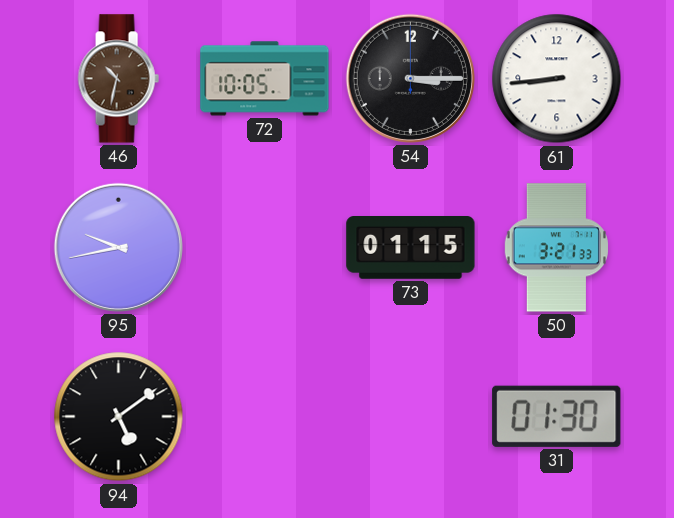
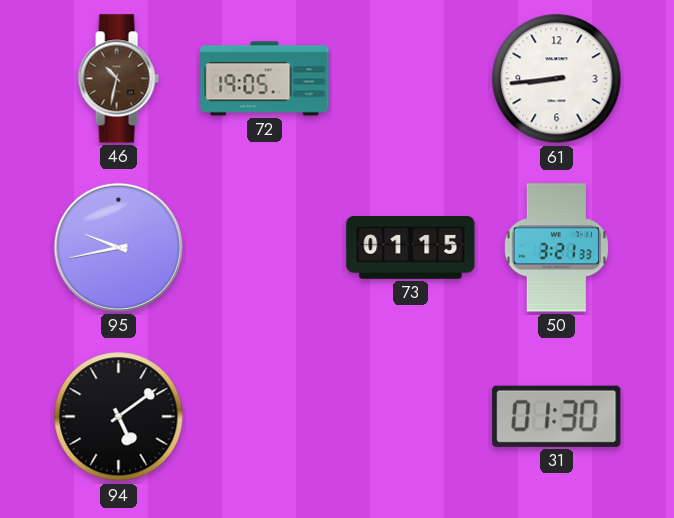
72: 10:05 -> 19:05
54: 3:15 -> none
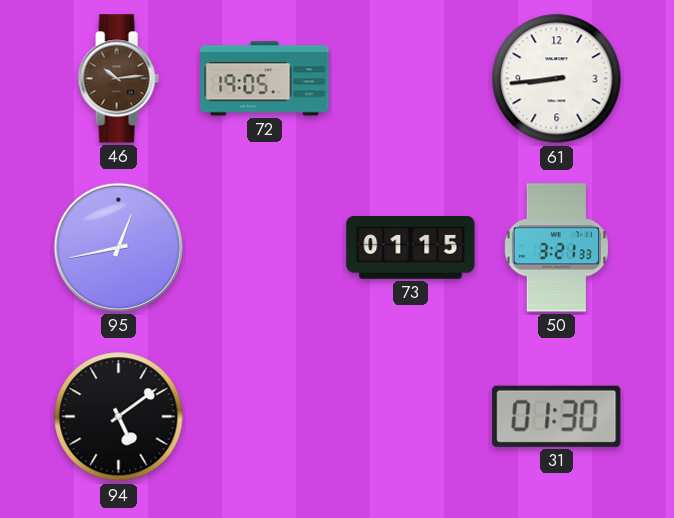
46: 10:32 -> 10:14
95: 9:43 -> 12:43
